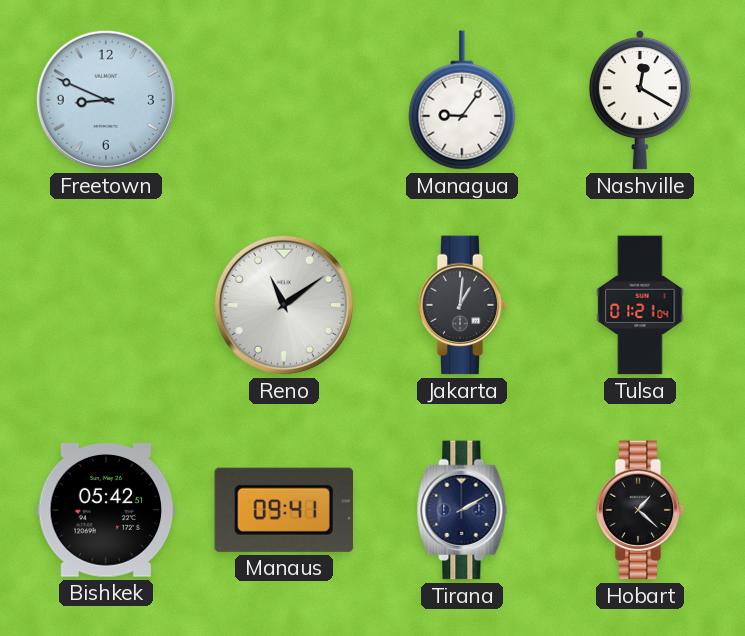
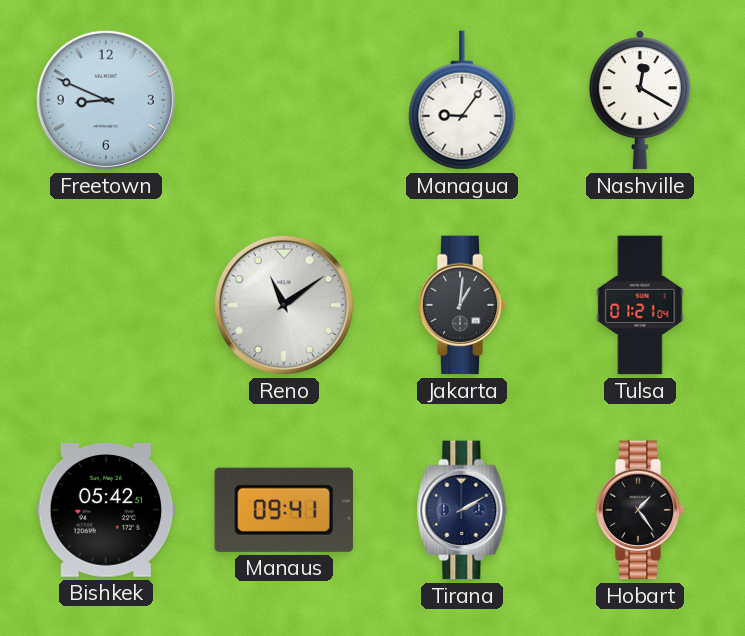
Hobart: 1:22 -> 1:24
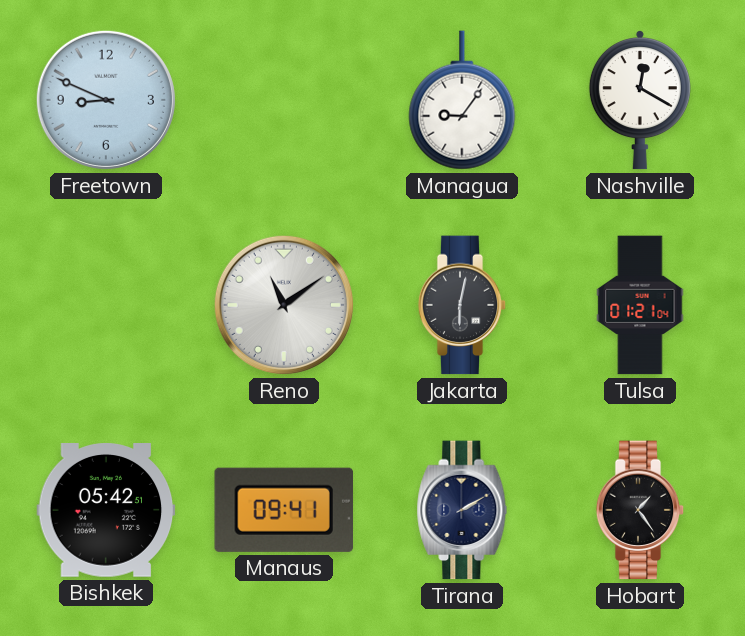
Jakarta: 1:01 -> 6:02
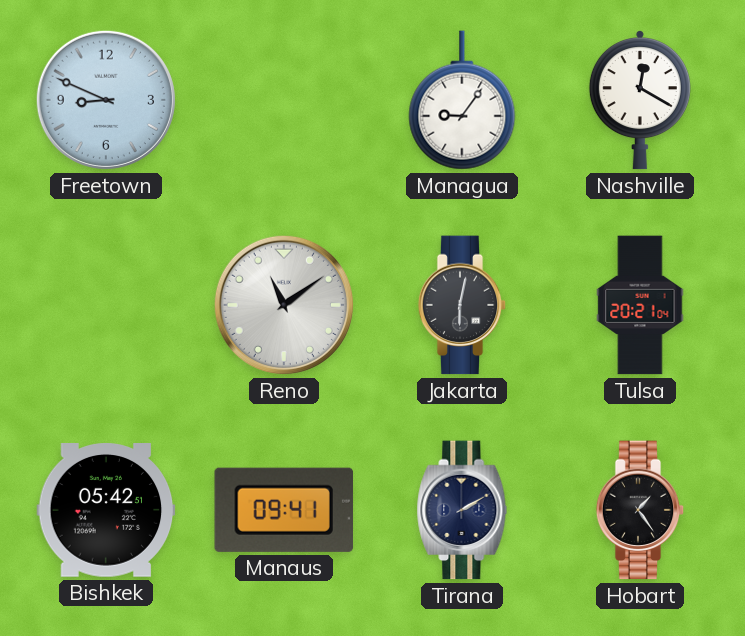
Tulsa: 01:21 -> 20:21
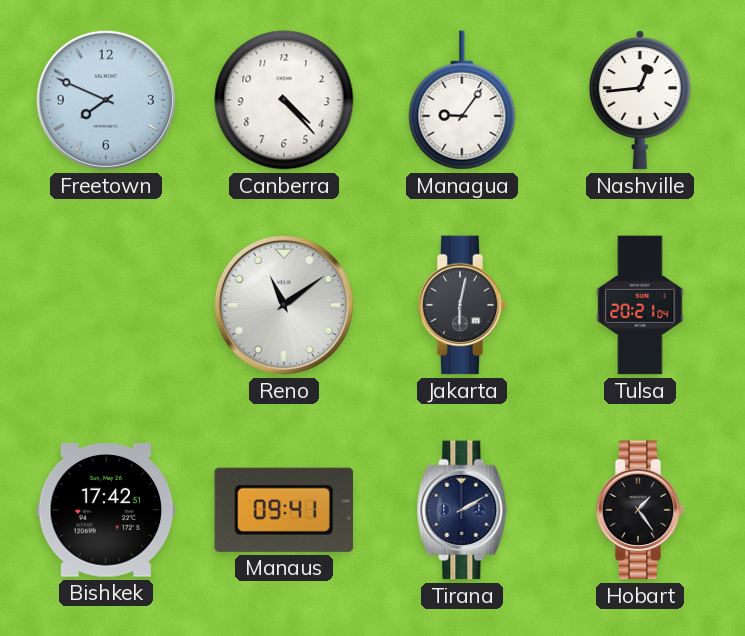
Freetown: 8:49 -> 7:49
Canberra: none -> 4:23
Nashville: 12:20 -> 12:44
Bishkek: 05:42 -> 17:42
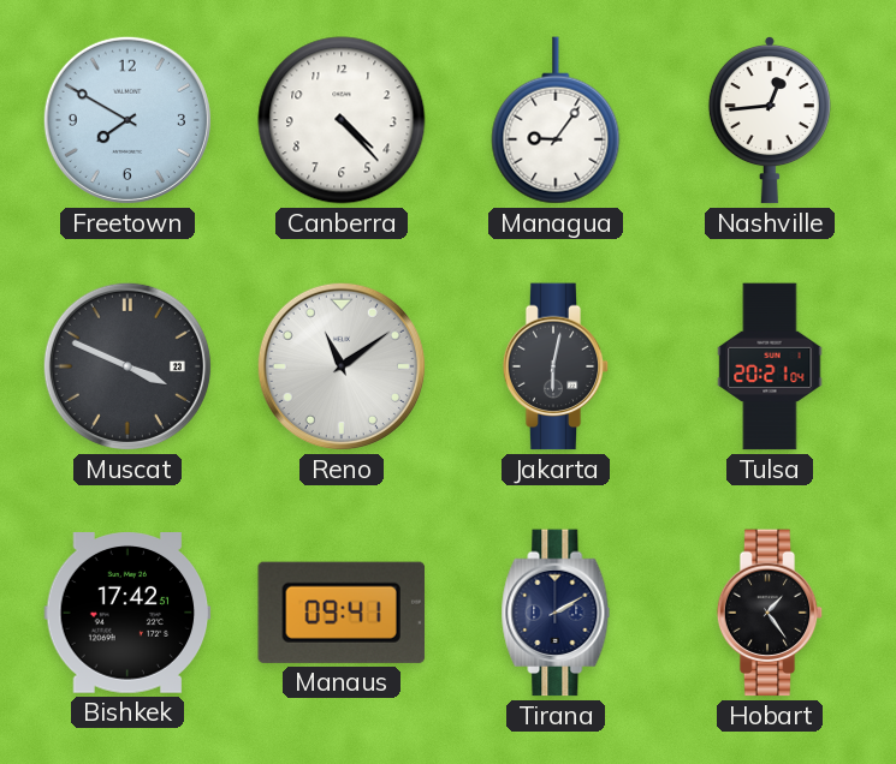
Freetown: 7:49 -> 7:50
Muscat: none -> 3:49
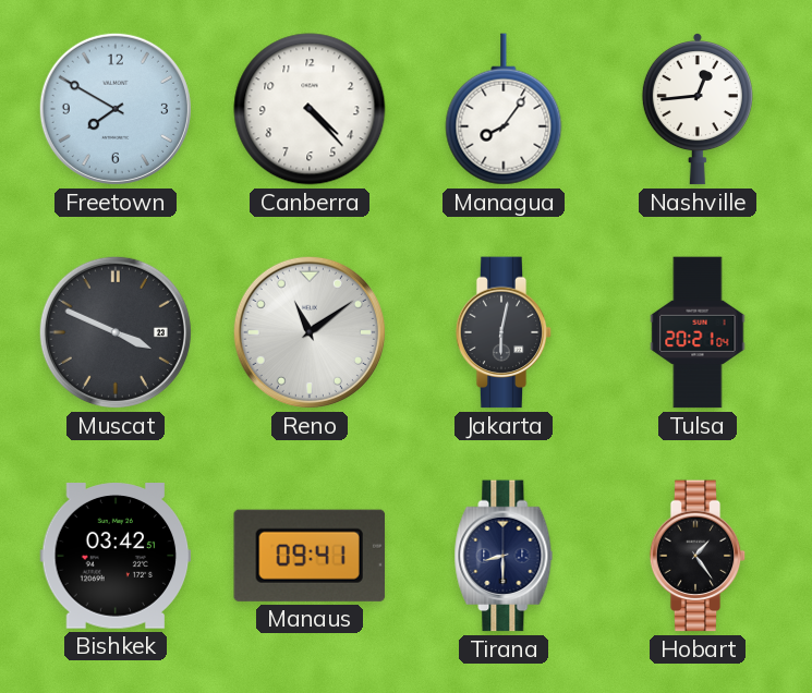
Managua: 9:06 -> 8:06
Bishkek: 17:42 -> 03:42
Tirana: 2:10 -> 8:30
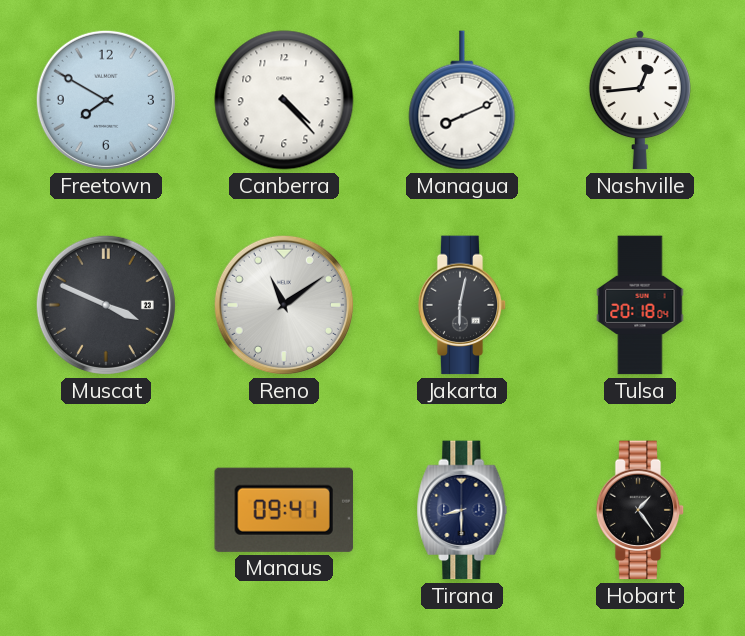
Managua: 8:06 -> 8:11
Tulsa: 20:21 -> 20:18
Bishkek: 03:42 -> none
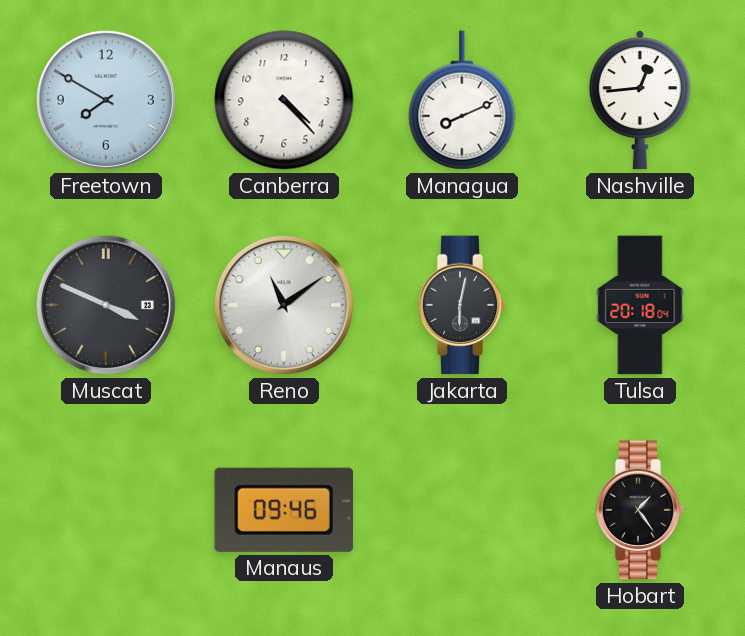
Manaus: 09:41 -> 09:46
Tirana: 8:30 -> none
